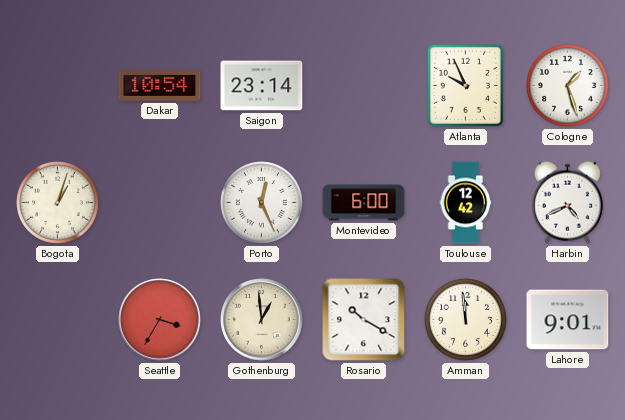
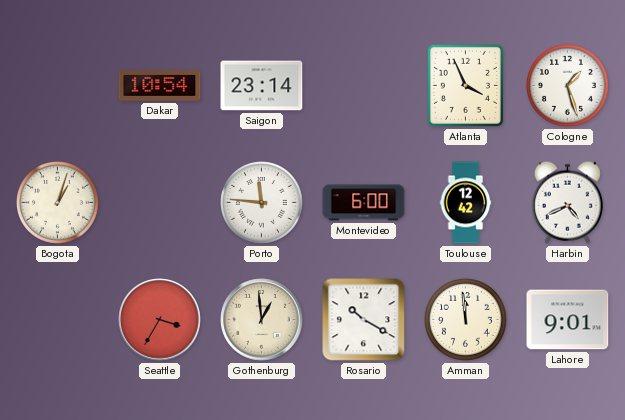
Atlanta: 9:56 -> 3:56
Porto: 12:26 -> 11:46
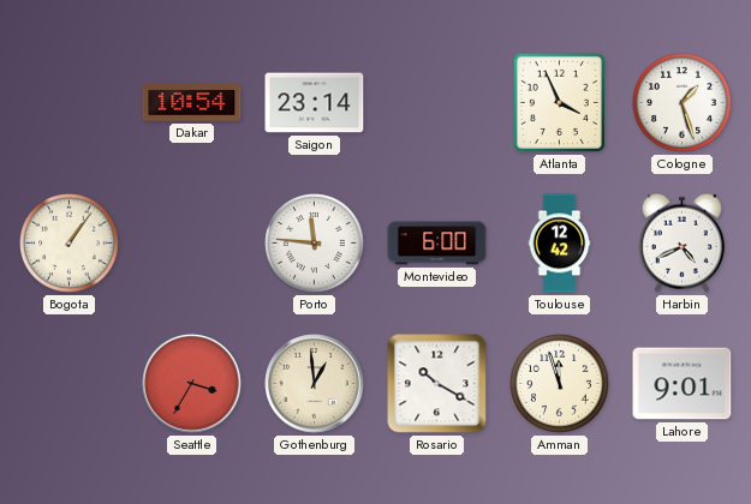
Bogota: 1:03 -> 1:06
Amman: 11:59 -> 11:57
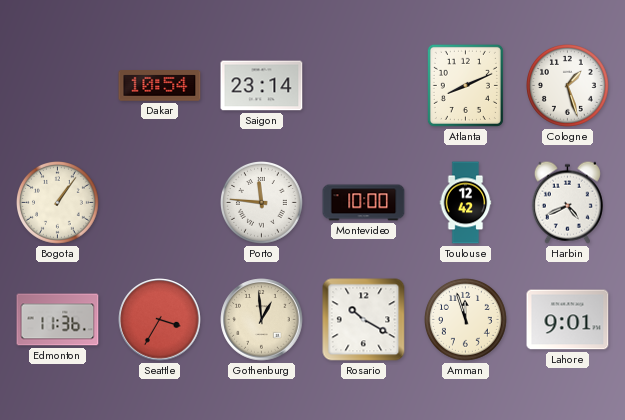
Atlanta: 3:56 -> 8:11
Montevideo: 6:00 -> 10:00
Edmonton: none -> 11:36
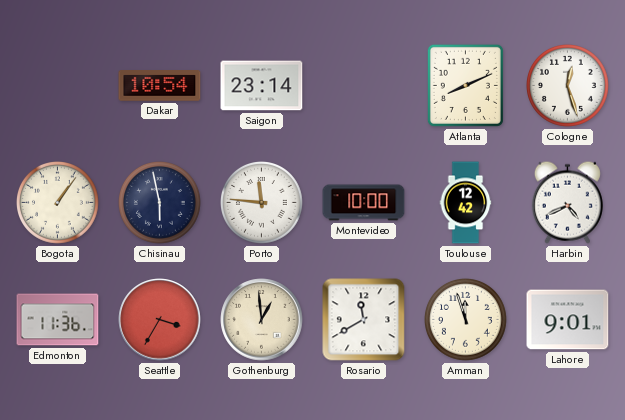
Cologne: 1:27 -> 12:27
Chisinau: none -> 5:58
Rosario: 10:20 -> 11:40
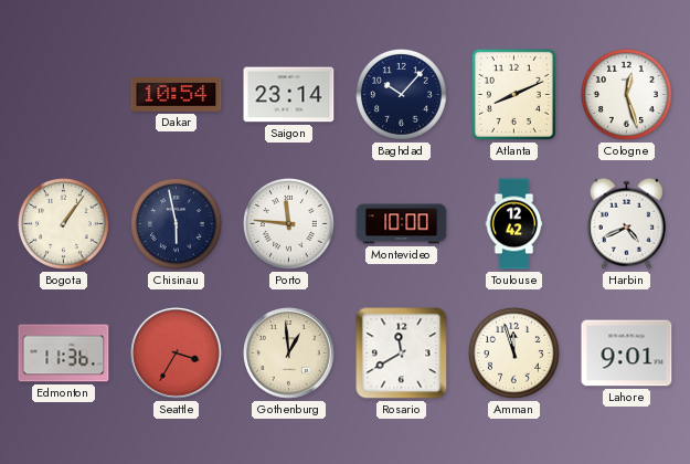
Baghdad: none -> 10:07
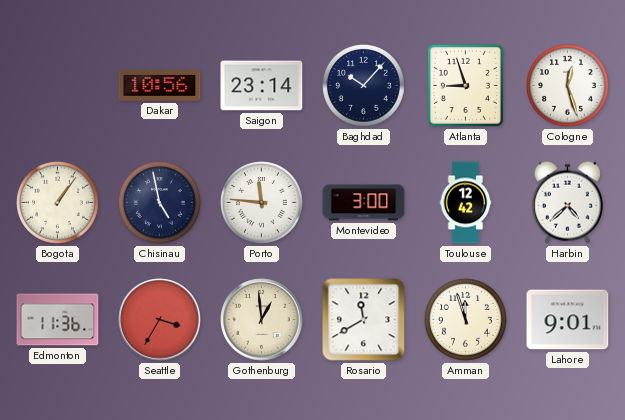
Dakar: 10:54 -> 10:56
Atlanta: 8:11 -> 8:57
Chisinau: 5:58 -> 4:58
Montevideo: 10:00 -> 3:00
Harbin: 4:41 -> 4:38
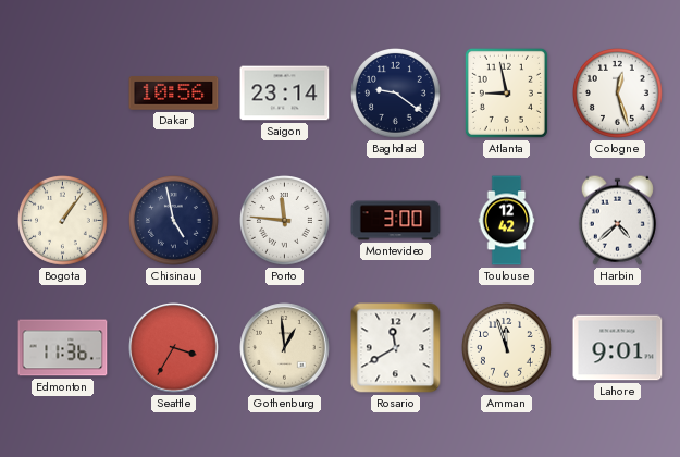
Baghdad: 10:07 -> 9:21
Atlanta: 8:57 -> 8:58
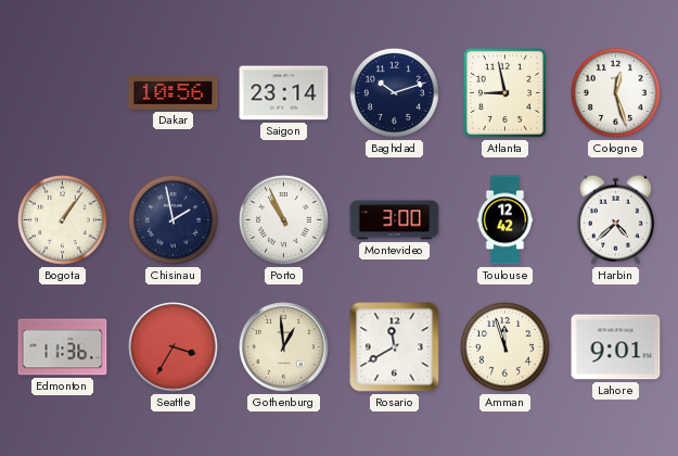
Baghdad: 9:21 -> 10:12
Chisinau: 4:58 -> 1:58
Porto: 11:46 -> 10:56
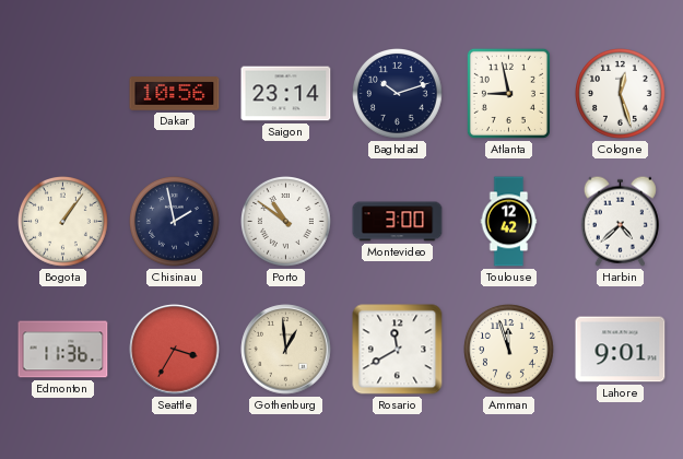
Porto: 10:56 -> 10:51
